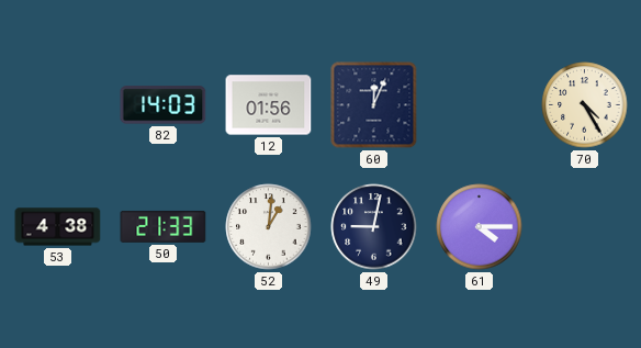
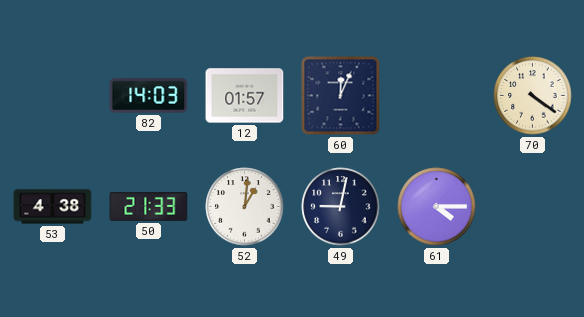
12: 01:56 -> 01:57
70: 4:25 -> 4:21
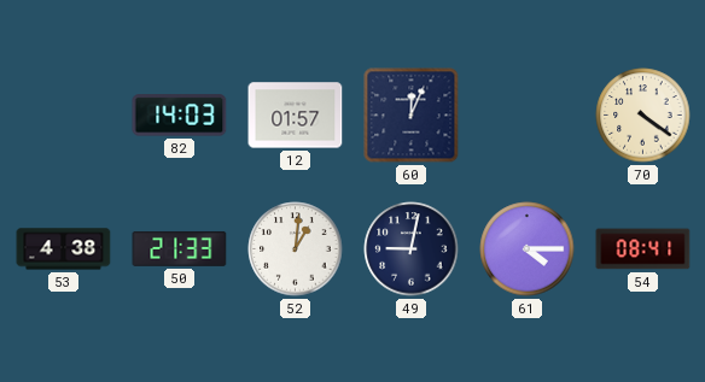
54: none -> 08:41
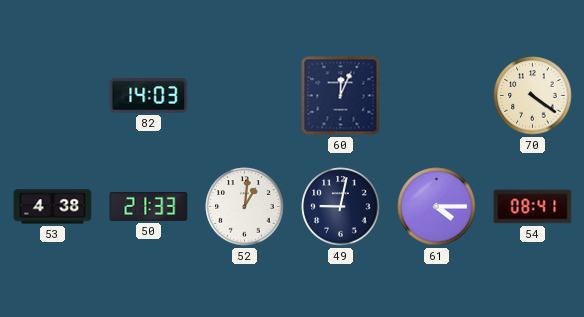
12: 01:57 -> none
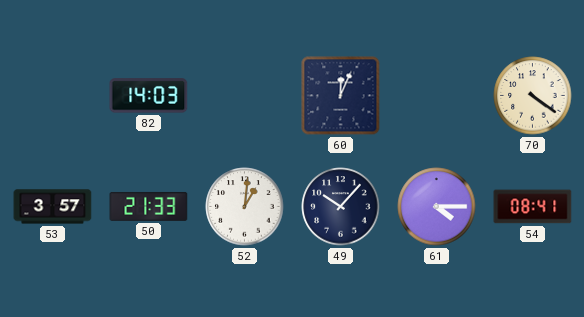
53: 4:38 -> 3:57
49: 9:02 -> 10:07
